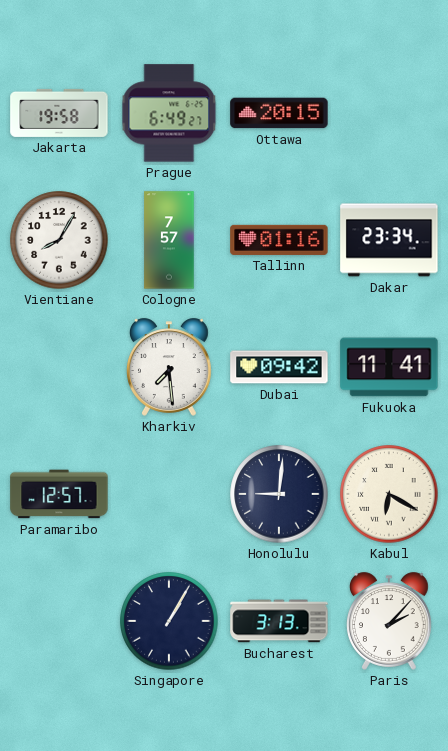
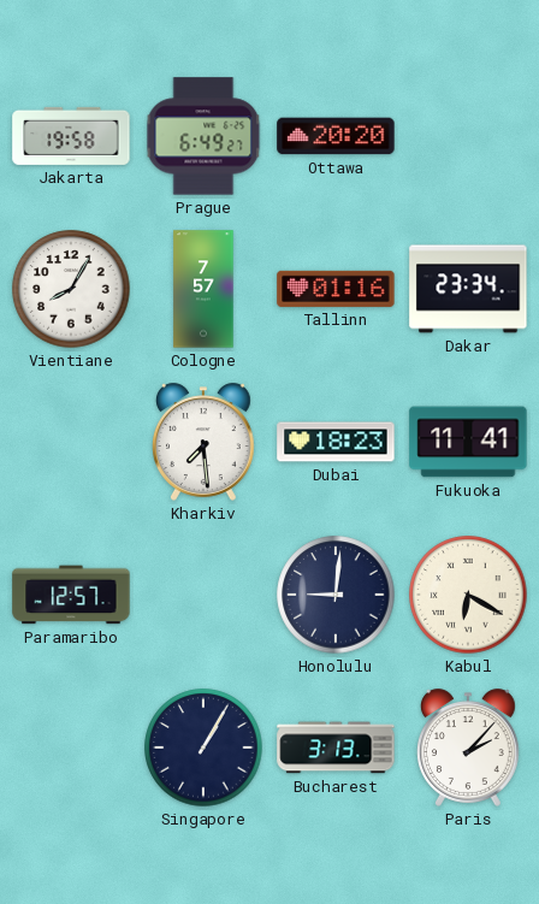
Ottawa: 20:15 -> 20:20
Dubai: 09:42 -> 18:23
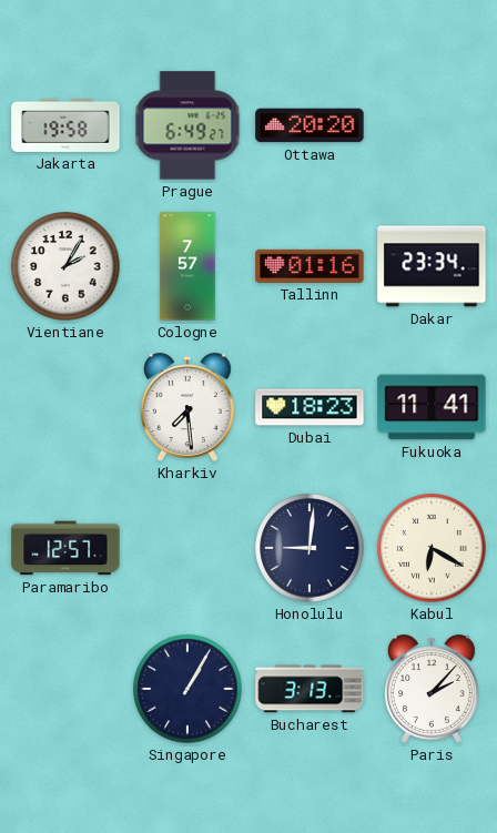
Vientiane: 8:05 -> 2:05
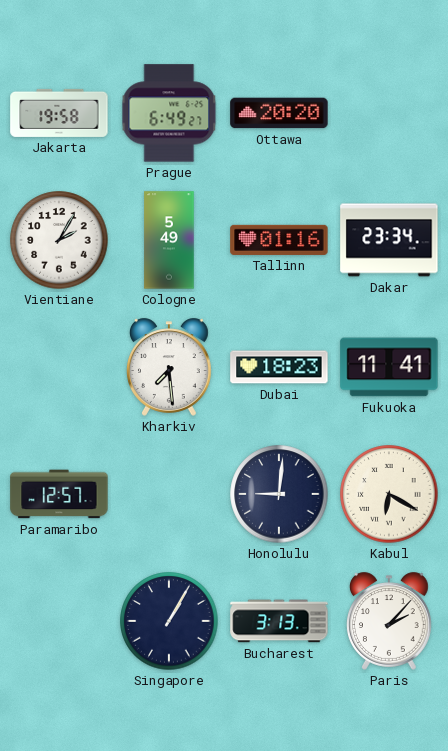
Cologne: 7:57 -> 5:49
